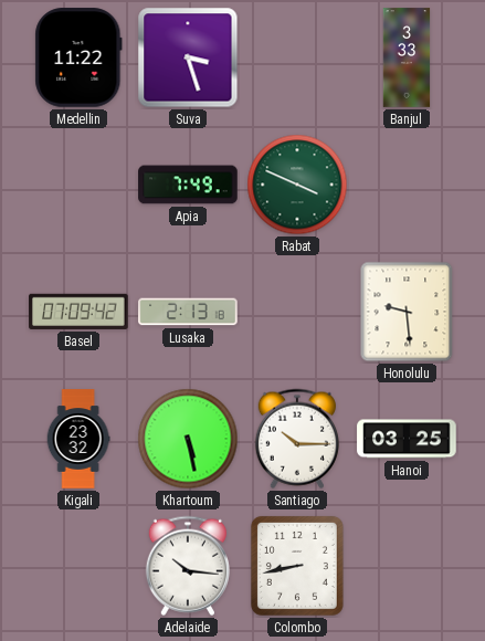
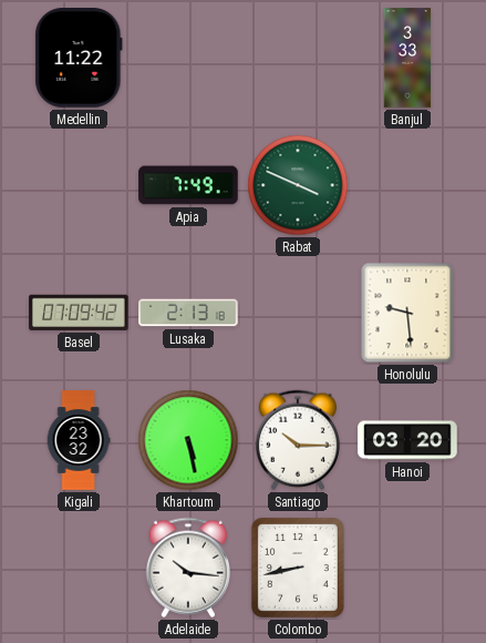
Suva: 3:27 -> none
Hanoi: 03:25 -> 03:20
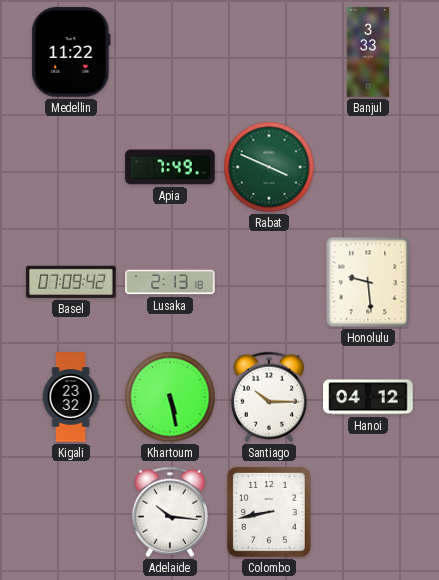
Hanoi: 03:20 -> 04:12
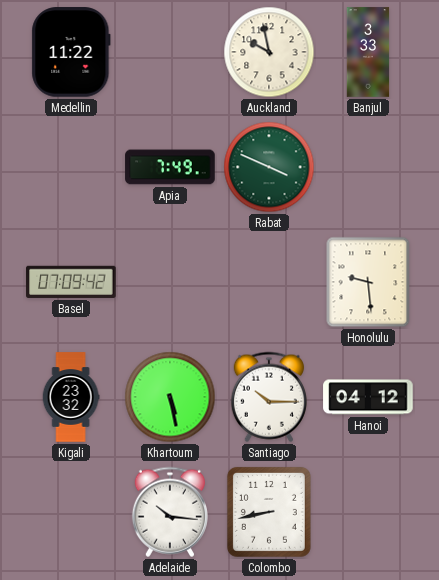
Auckland: none -> 9:58
Lusaka: 2:13 -> none
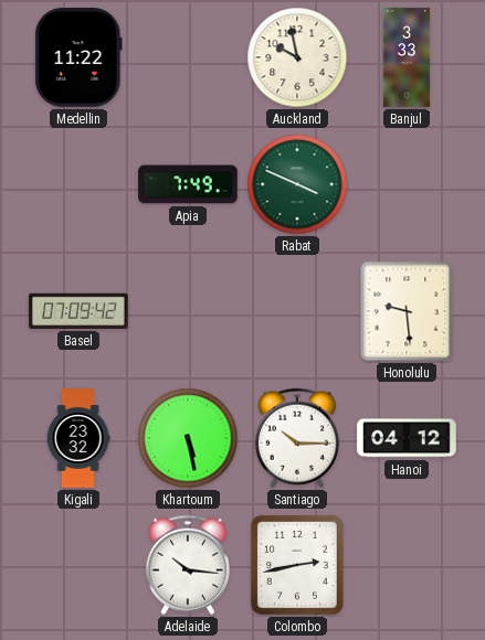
Colombo: 8:43 -> 2:43
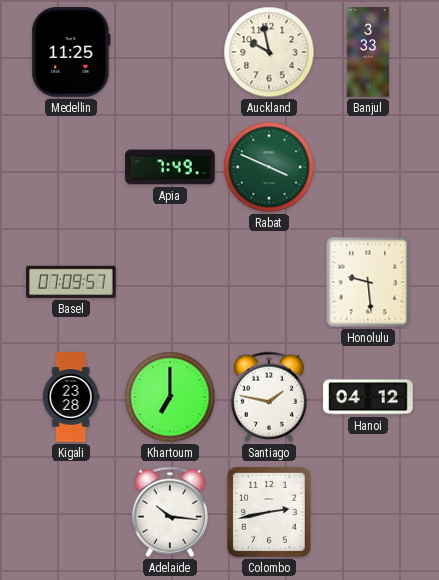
Medellin: 11:22 -> 11:25
Basel: 07:09:42 -> 07:09:57
Kigali: 23:32 -> 23:28
Khartoum: 5:28 -> 7:00
Santiago: 10:15 -> 1:47
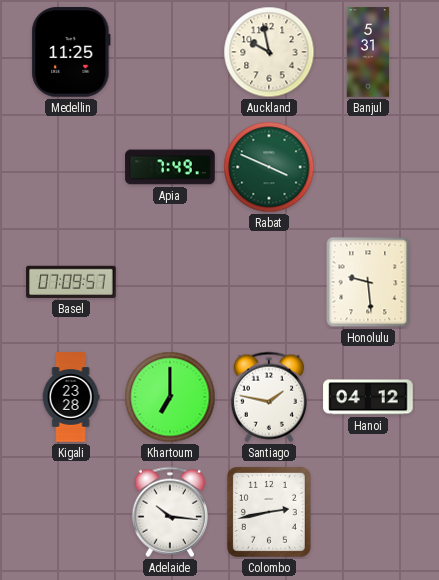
Banjul: 3:33 -> 5:31
